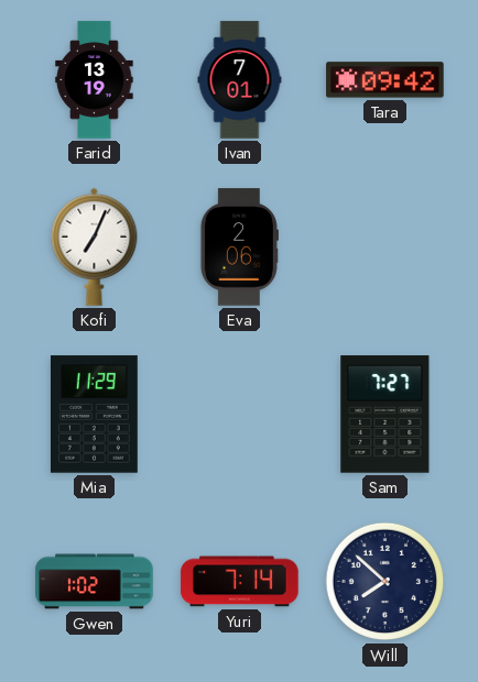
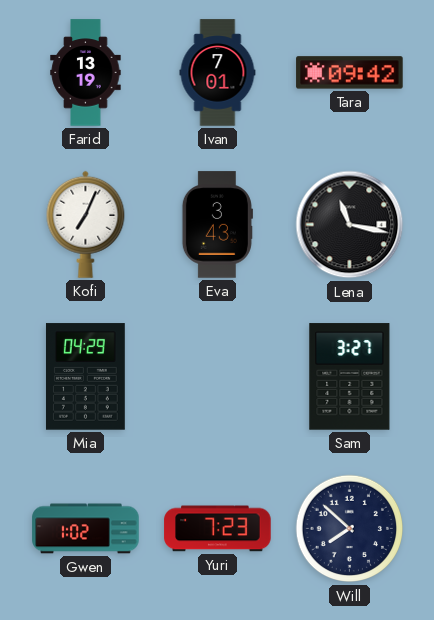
Eva: 2:06 -> 3:43
Lena: none -> 11:17
Mia: 11:29 -> 04:29
Sam: 7:27 -> 3:27
Yuri: 7:14 -> 7:23
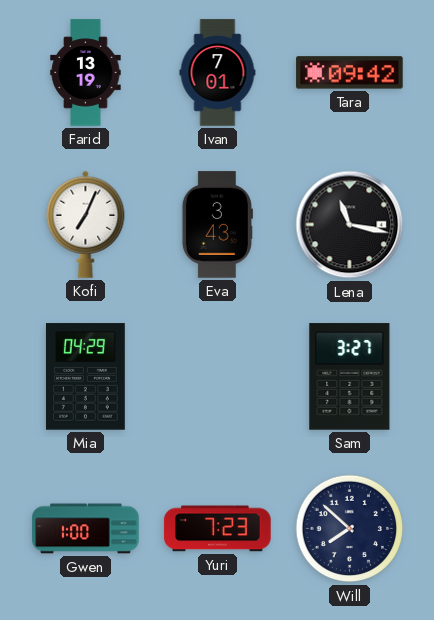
Gwen: 1:02 -> 1:00
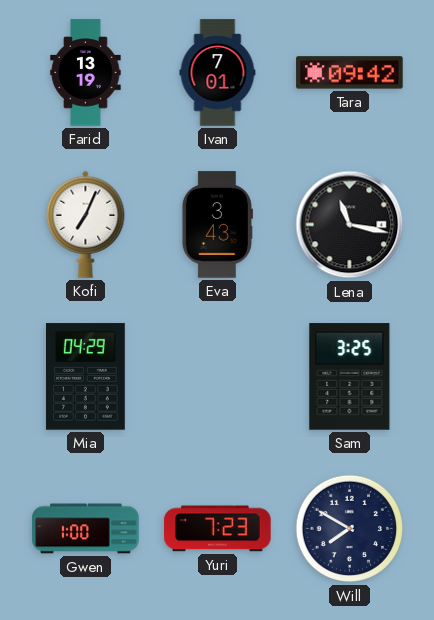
Sam: 3:27 -> 3:25
Will: 7:52 -> 7:50
